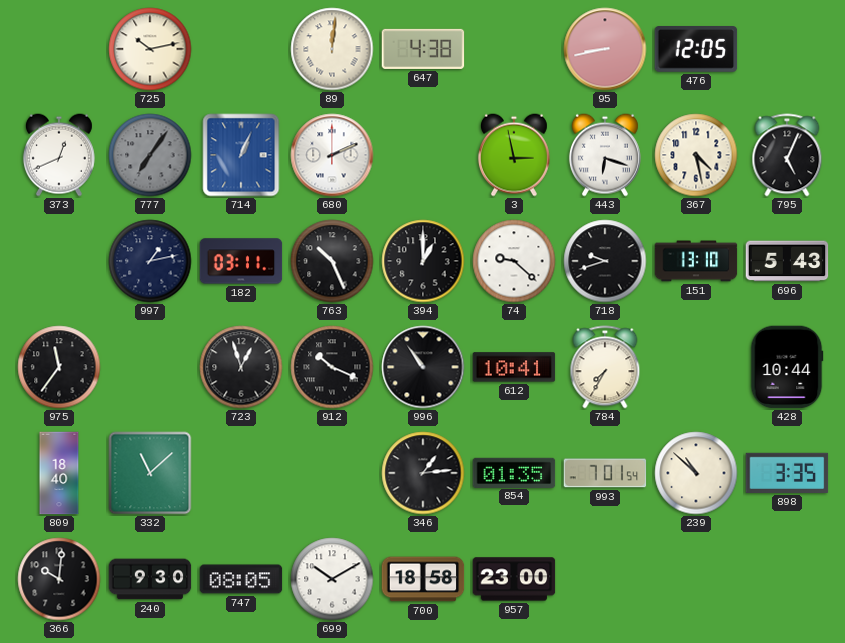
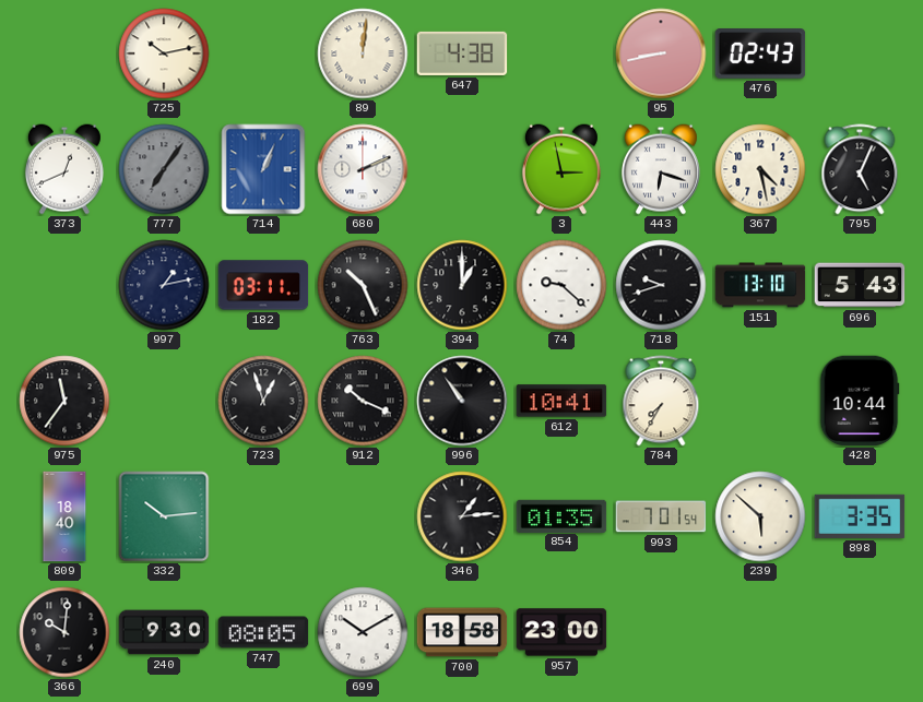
476: 12:05 -> 02:43
332: 11:08 -> 10:14
239: 10:52 -> 5:52
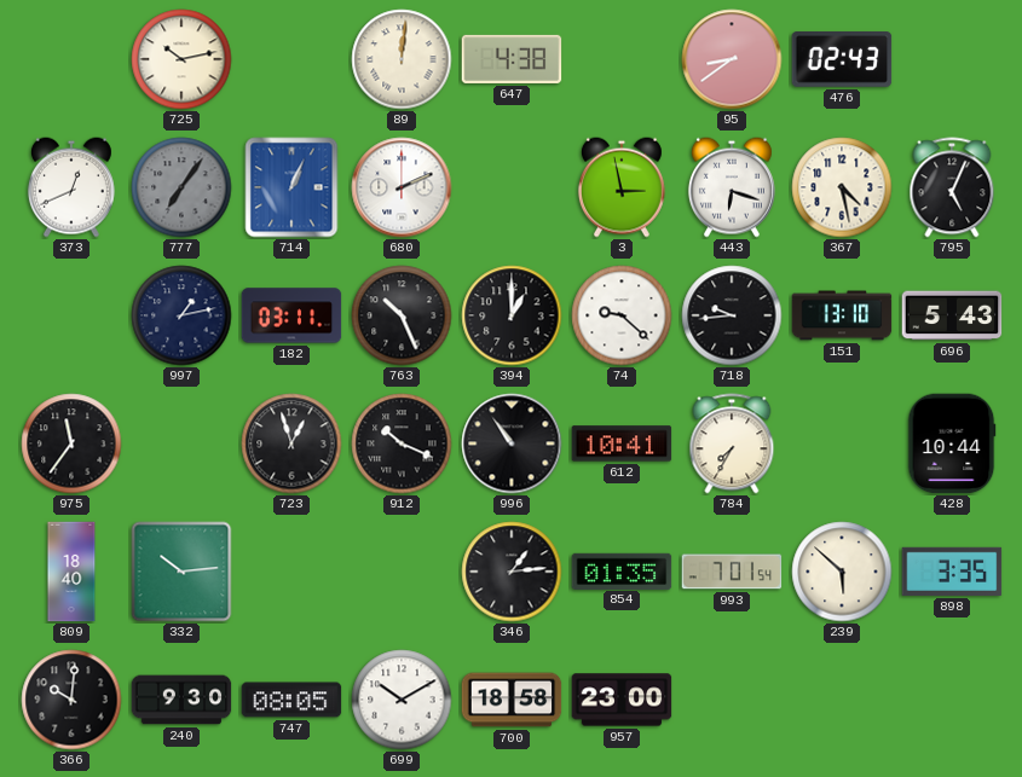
95: 8:43 -> 8:39
718: 9:42 -> 9:44
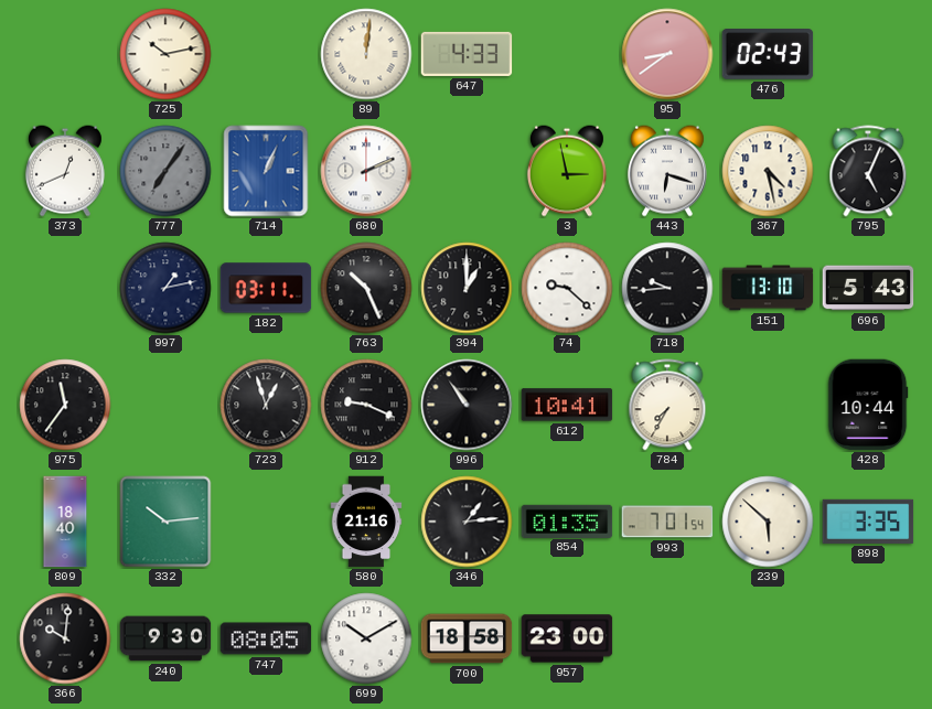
647: 4:38 -> 4:33
912: 10:19 -> 9:19
580: none -> 21:16
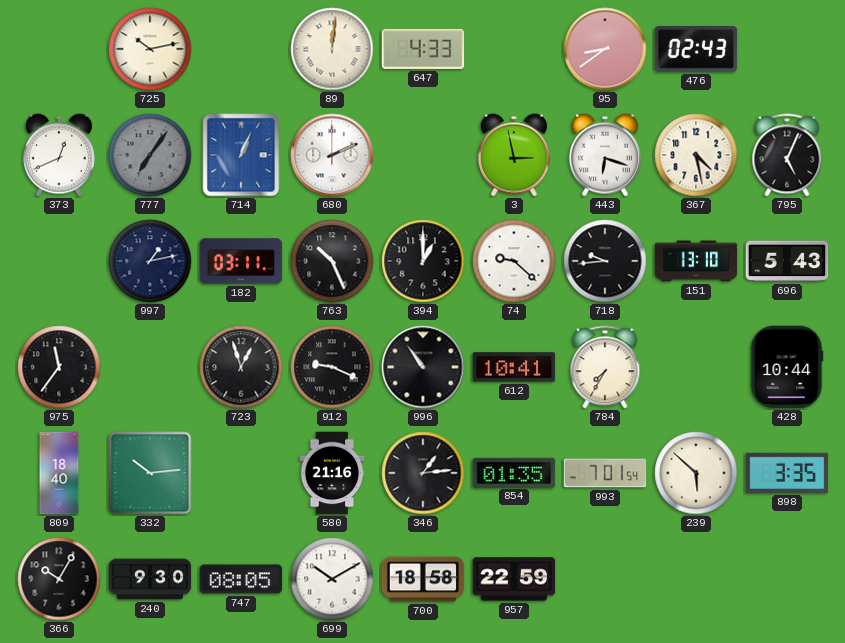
366: 10:01 -> 10:05
957: 23:00 -> 22:59
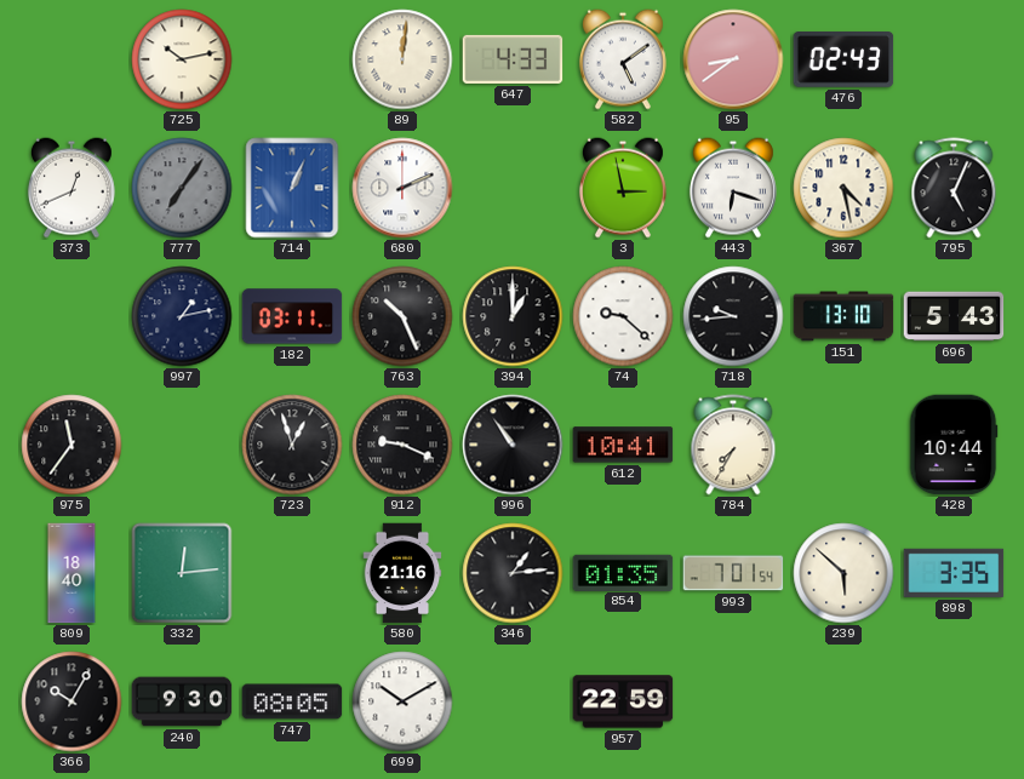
582: none -> 5:09
332: 10:14 -> 12:14
700: 18:58 -> none
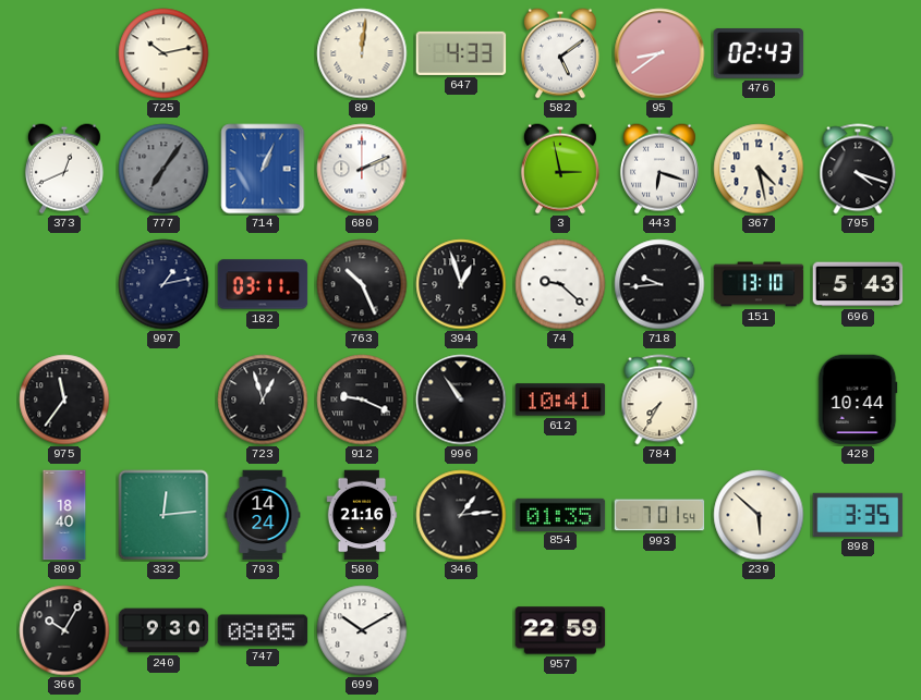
795: 5:04 -> 4:18
394: 1:00 -> 12:57
793: none -> 14:24
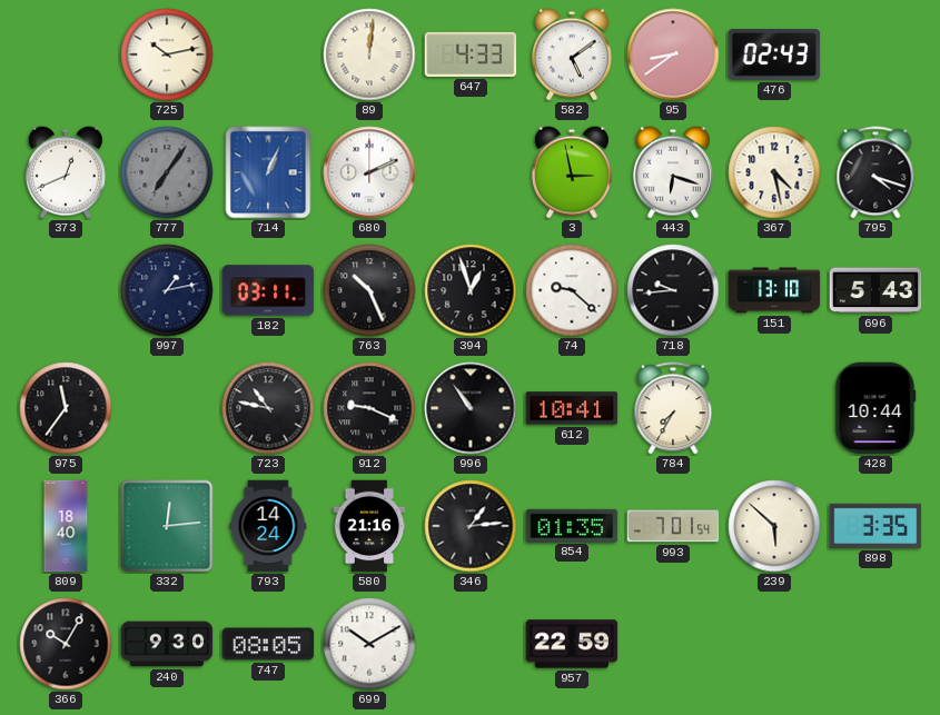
723: 12:57 -> 10:47
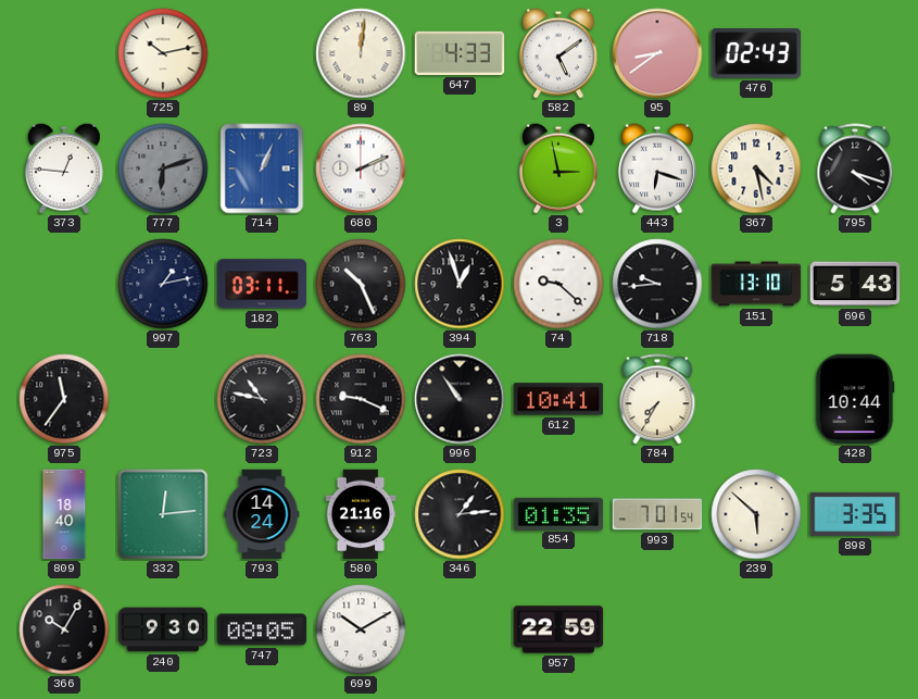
373: 12:41 -> 12:46
777: 7:06 -> 6:12
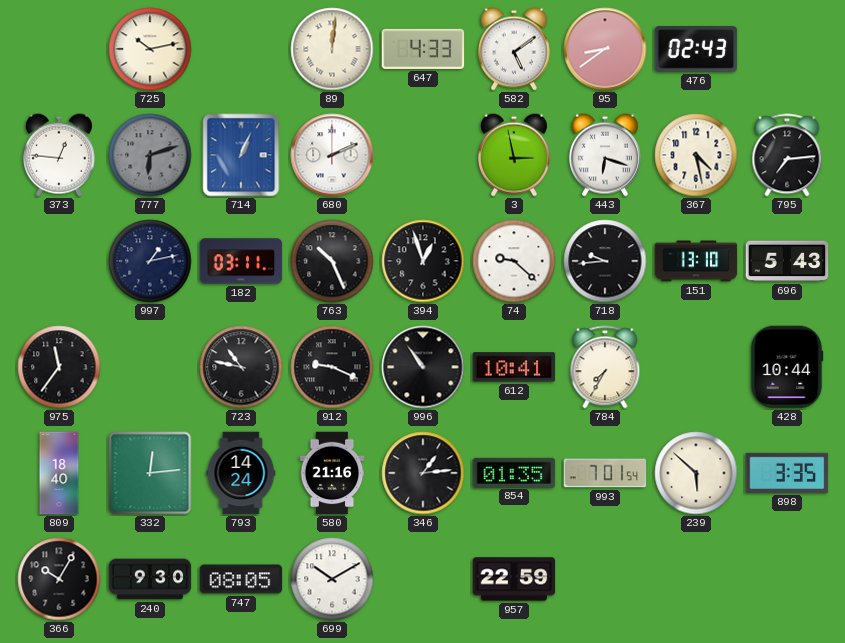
795: 4:18 -> 7:14
